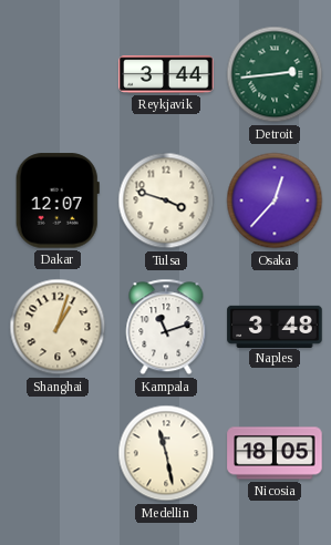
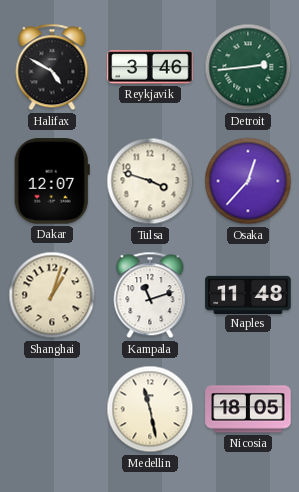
Halifax: none -> 4:50
Reykjavik: 3:44 -> 3:46
Naples: 3:48 -> 11:48
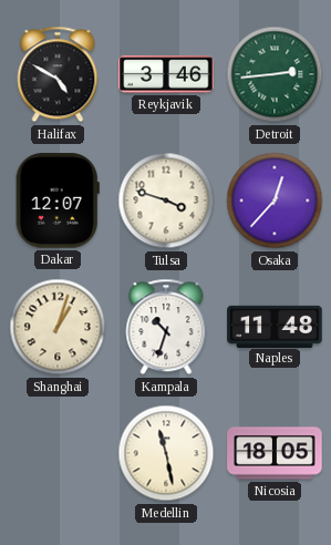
Kampala: 11:12 -> 10:33
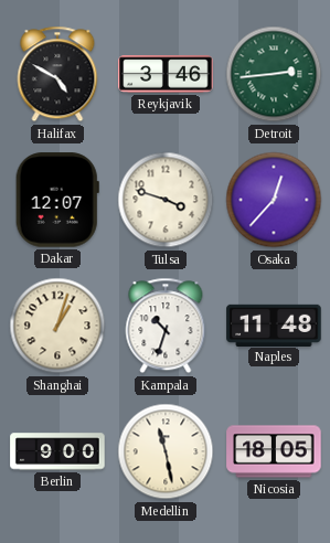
Berlin: none -> 9:00
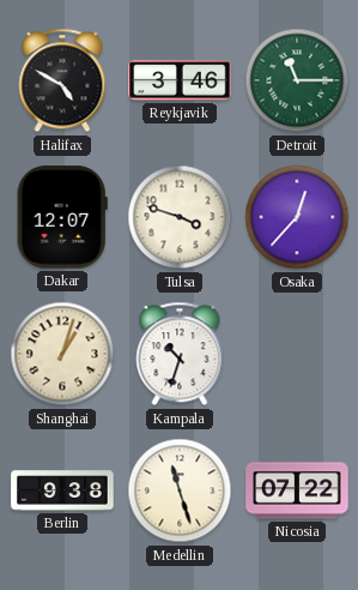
Detroit: 2:44 -> 11:15
Naples: 11:48 -> none
Berlin: 9:00 -> 9:38
Medellin: 11:28 -> 11:27
Nicosia: 18:05 -> 07:22
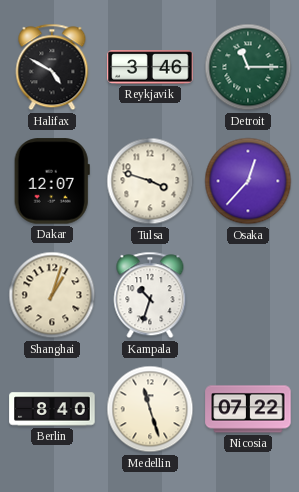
Berlin: 9:38 -> 8:40
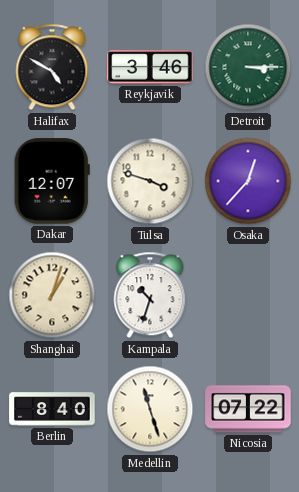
Detroit: 11:15 -> 3:15
